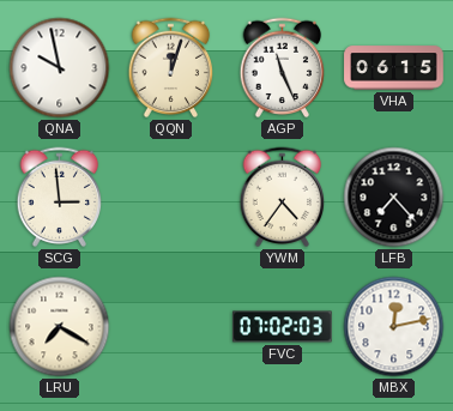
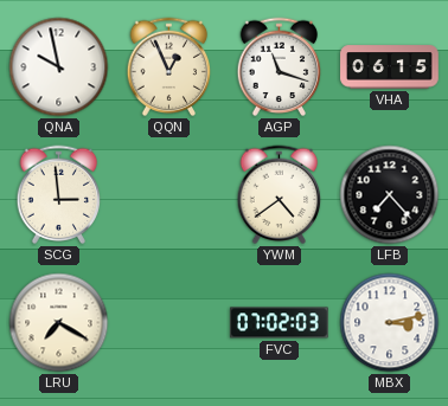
QQN: 12:03 -> 12:56
AGP: 11:26 -> 11:18
YWM: 4:36 -> 4:39
MBX: 12:13 -> 3:13
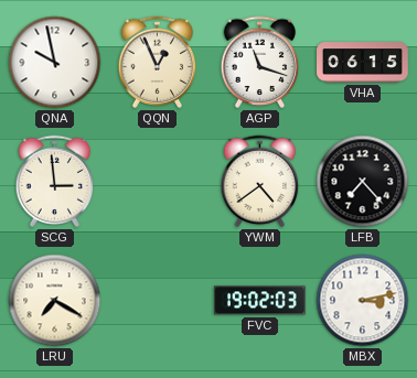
FVC: 07:02 -> 19:02
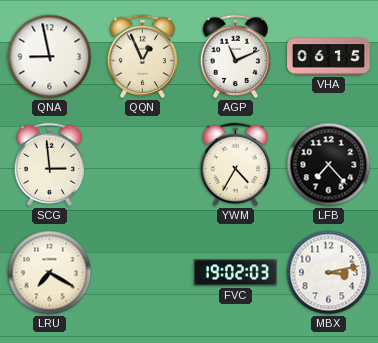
QNA: 9:58 -> 8:58
AGP: 11:18 -> 11:11
YWM: 4:39 -> 4:35
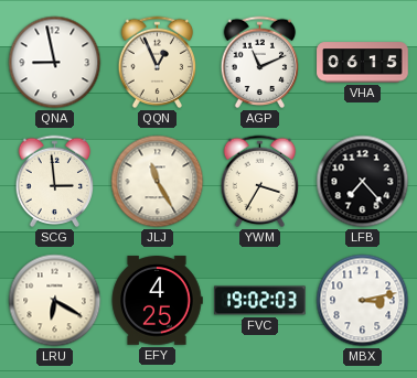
JLJ: none -> 11:25
YWM: 4:35 -> 3:35
LRU: 7:20 -> 6:20
EFY: none -> 4:25
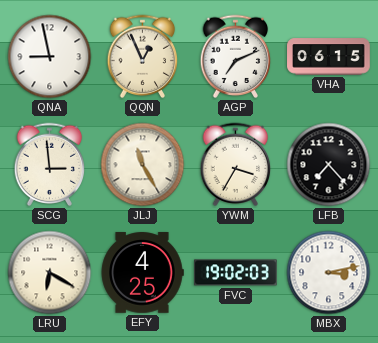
AGP: 11:11 -> 7:11
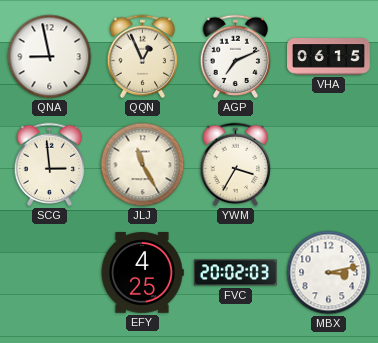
LFB: 7:23 -> none
LRU: 6:20 -> none
FVC: 19:02 -> 20:02
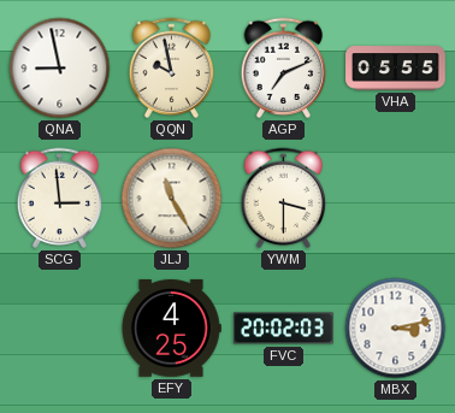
QQN: 12:56 -> 9:58
VHA: 06:15 -> 05:55
YWM: 3:35 -> 3:30
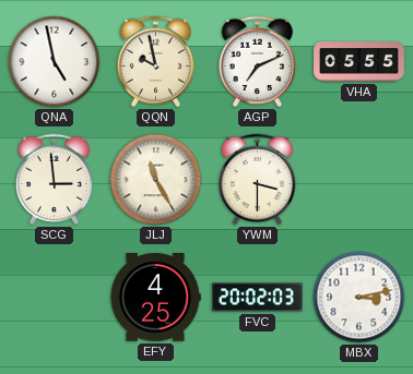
QNA: 8:58 -> 4:58
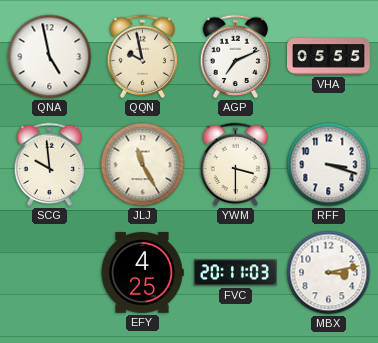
SCG: 2:59 -> 9:59
RFF: none -> 3:18
FVC: 20:02 -> 20:11
